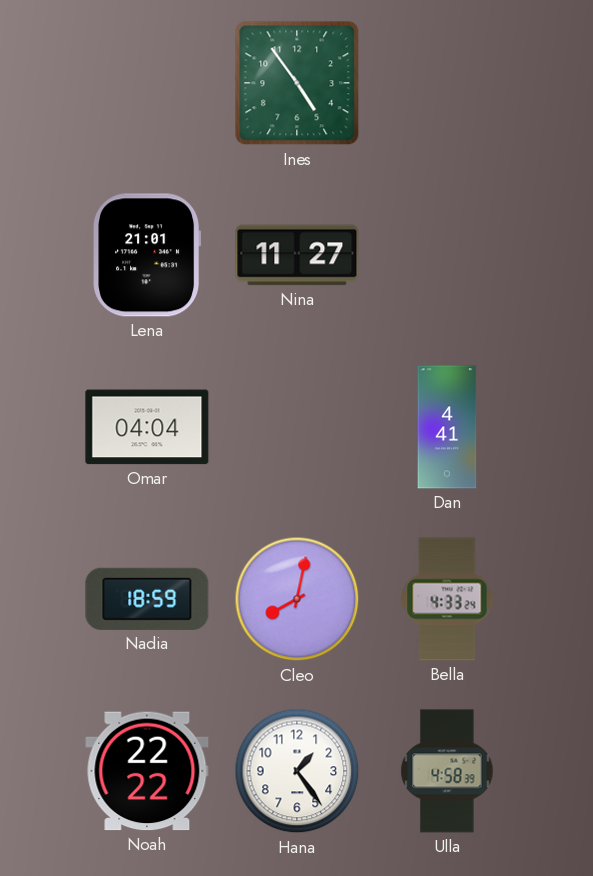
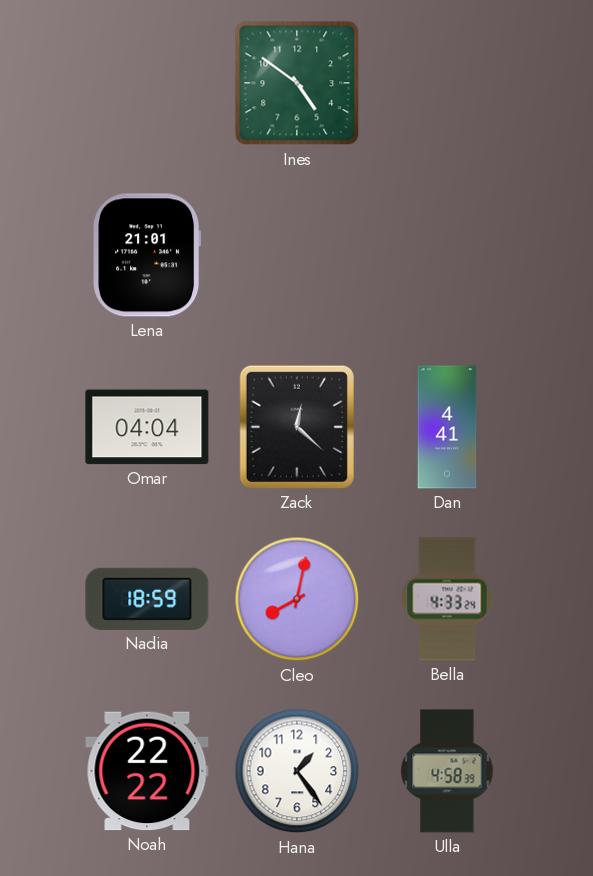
Ines: 4:54 -> 4:51
Nina: 11:27 -> none
Zack: none -> 12:22
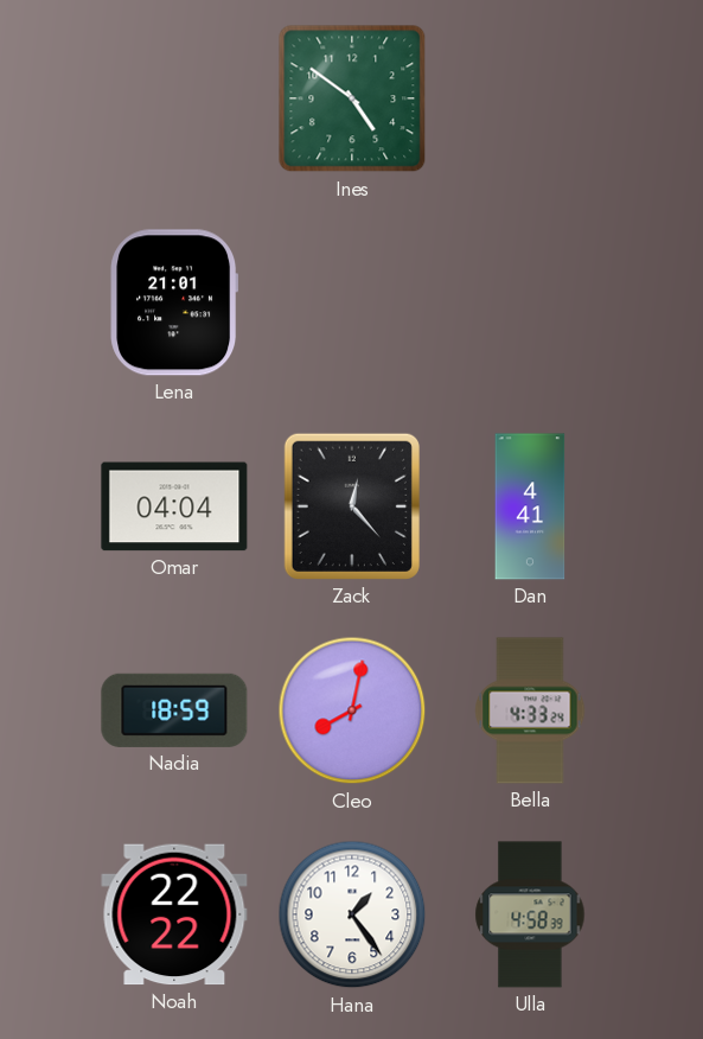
Zack: 12:22 -> 12:23
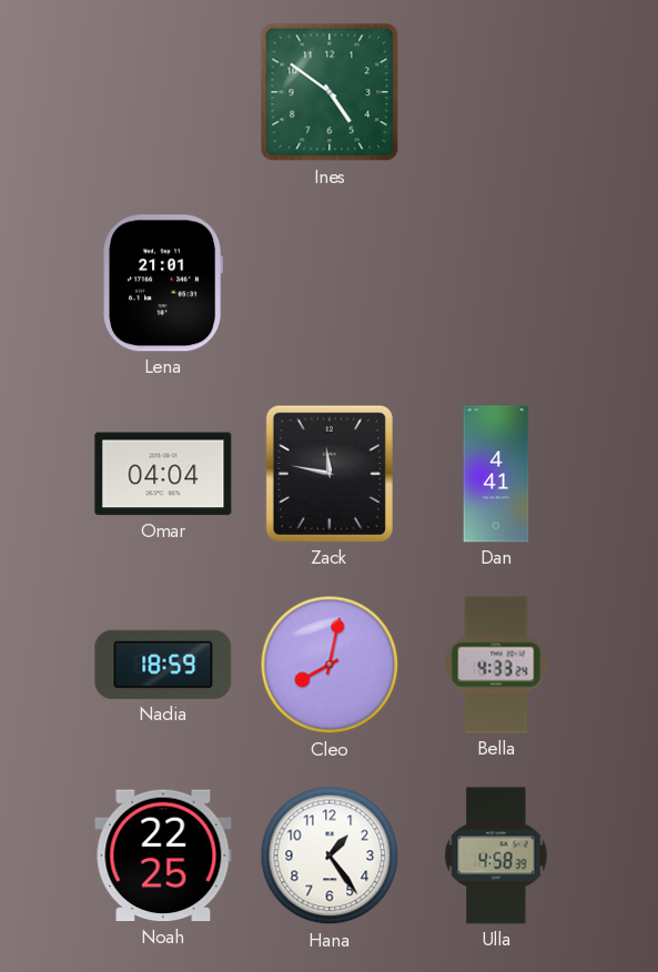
Zack: 12:23 -> 11:47
Noah: 22:22 -> 22:25
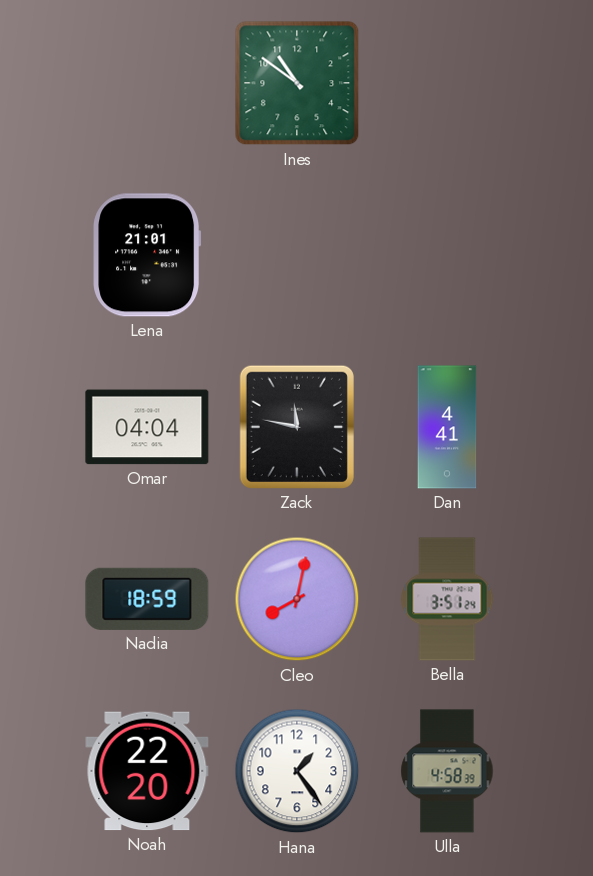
Ines: 4:51 -> 10:51
Bella: 4:33 -> 3:51
Noah: 22:25 -> 22:20
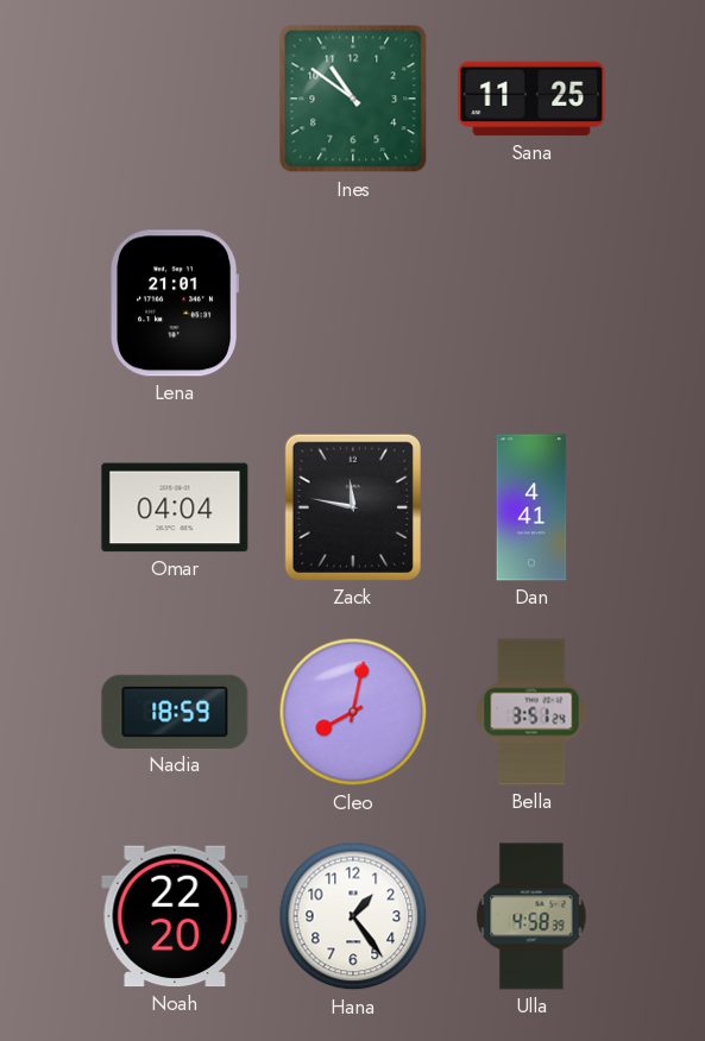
Sana: none -> 11:25
